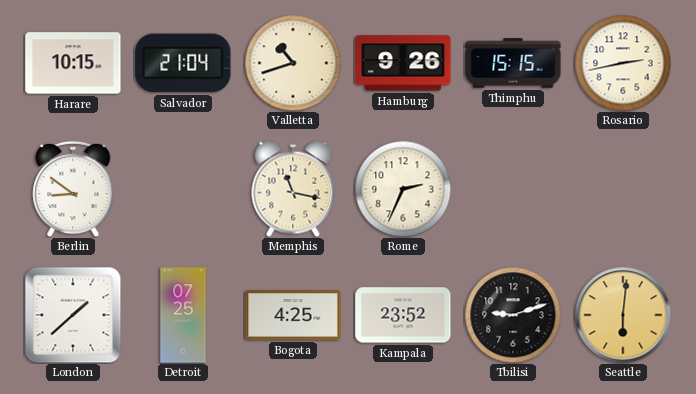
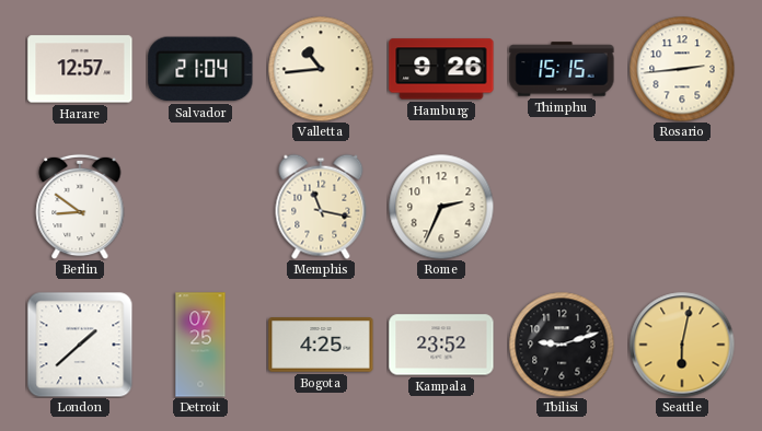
Harare: 10:15 -> 12:57
Valletta: 10:42 -> 10:44
Rosario: 2:43 -> 2:44
Seattle: 6:01 -> 6:02
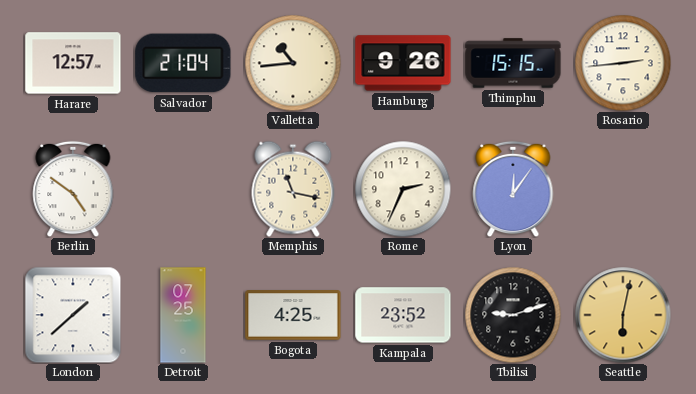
Berlin: 8:51 -> 4:51
Lyon: none -> 12:06
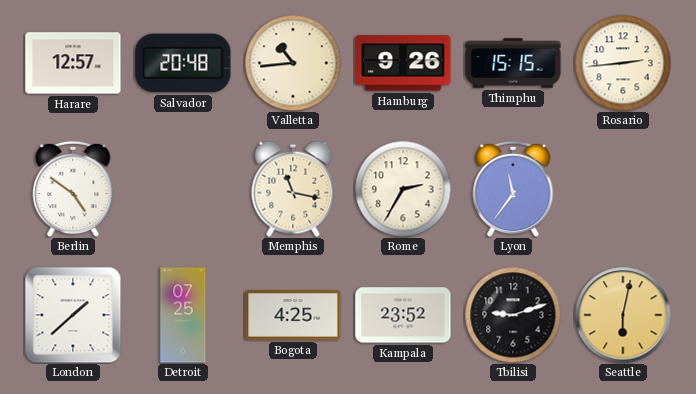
Salvador: 21:04 -> 20:48
Rome: 2:34 -> 2:35
Lyon: 12:06 -> 11:36
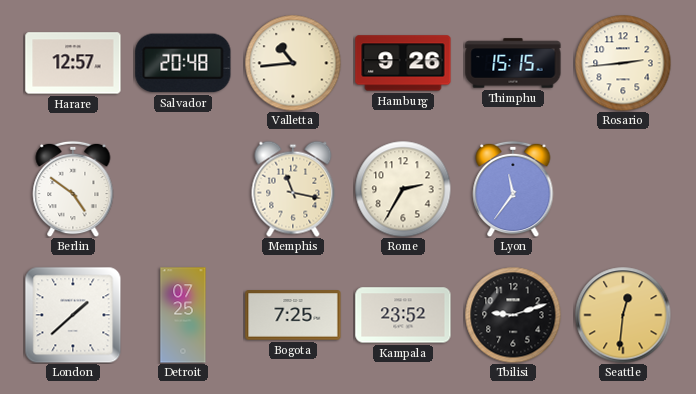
Bogota: 4:25 -> 7:25
Seattle: 6:02 -> 12:31
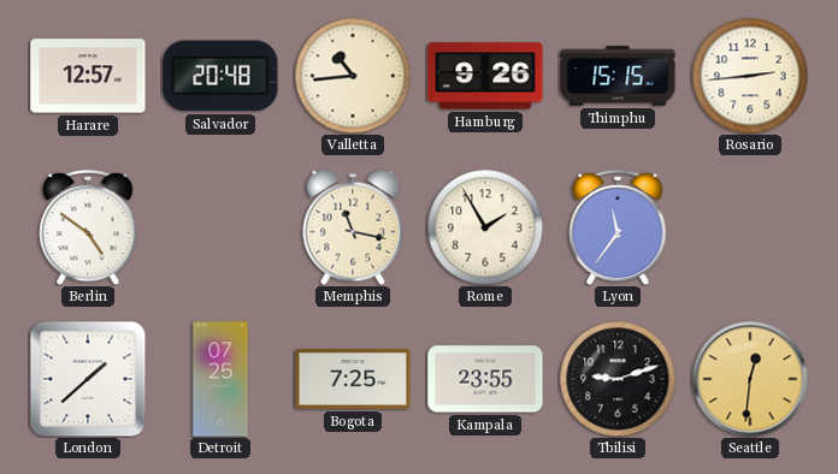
Rome: 2:35 -> 1:55
Kampala: 23:52 -> 23:55
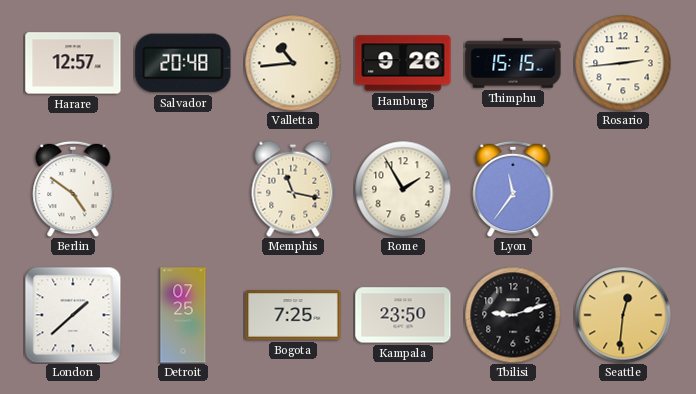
Kampala: 23:55 -> 23:50
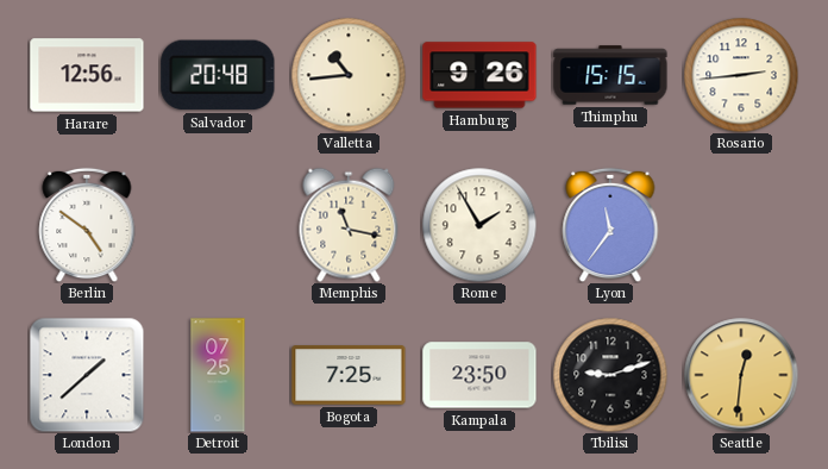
Harare: 12:57 -> 12:56
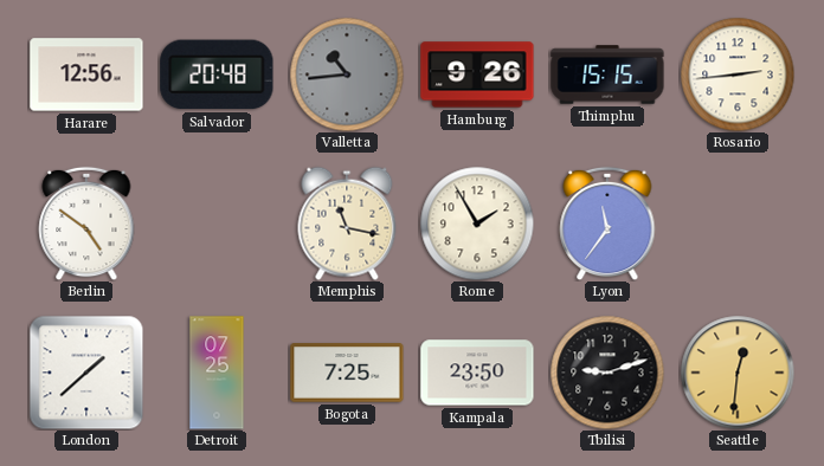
Valletta dial: cream -> grey
